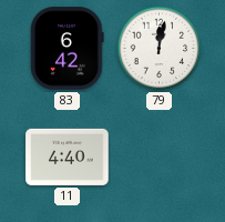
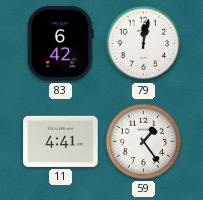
11: 4:40 -> 4:41
59: none -> 1:24
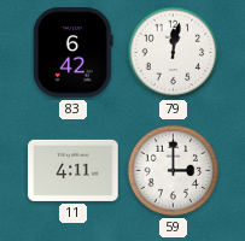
11: 4:41 -> 4:11
59: 1:24 -> 3:00
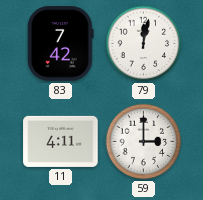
83: 6:42 -> 7:42
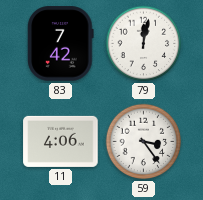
11: 4:11 -> 4:06
59: 3:00 -> 3:24
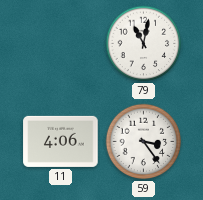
83: 7:42 -> none
79: 12:02 -> 11:02
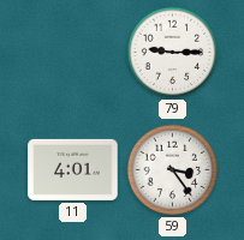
79: 11:02 -> 9:15
11: 4:06 -> 4:01
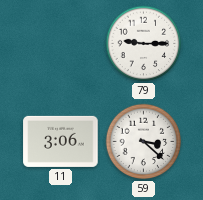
11: 4:01 -> 3:06
59: 3:24 -> 3:22
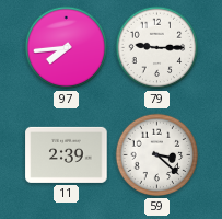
97: none -> 7:44
11: 3:06 -> 2:39
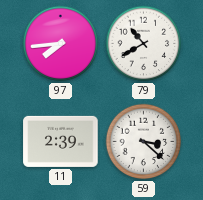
79: 9:15 -> 10:40
